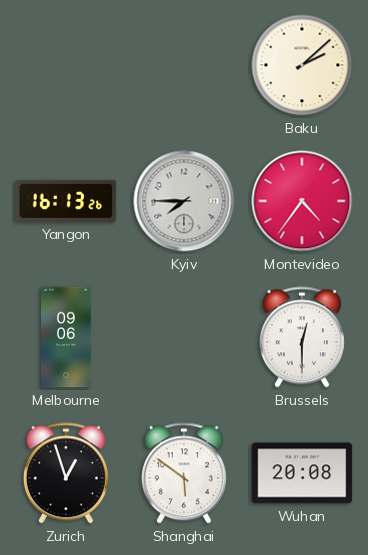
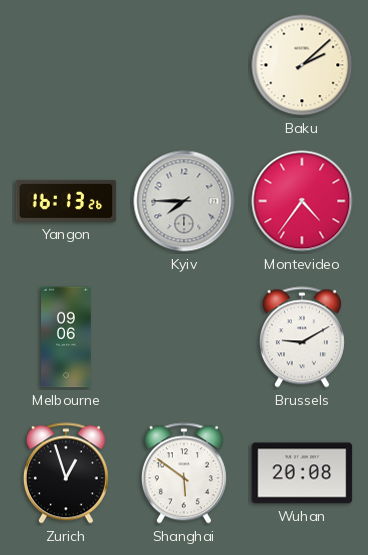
Brussels: 12:30 -> 9:10
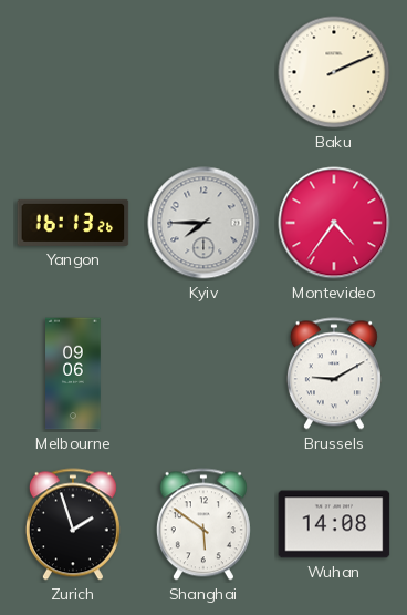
Baku: 2:08 -> 2:11
Zurich: 12:57 -> 1:57
Wuhan: 20:08 -> 14:08
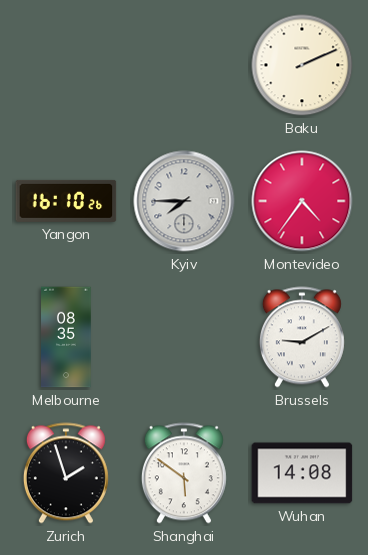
Yangon: 16:13 -> 16:10
Melbourne: 09:06 -> 08:35
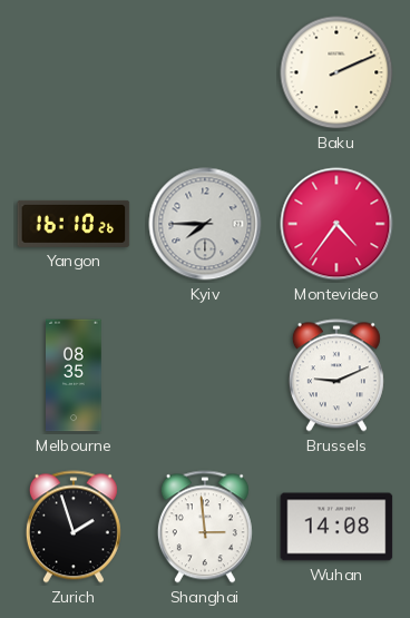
Brussels: 9:10 -> 9:11
Shanghai: 5:51 -> 2:59
